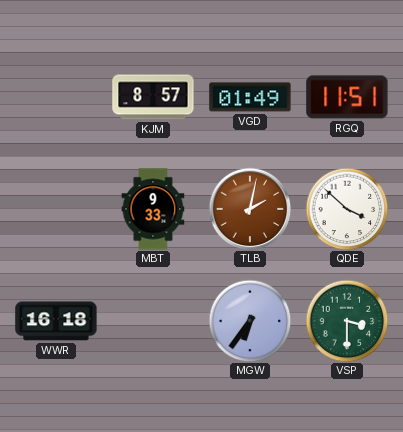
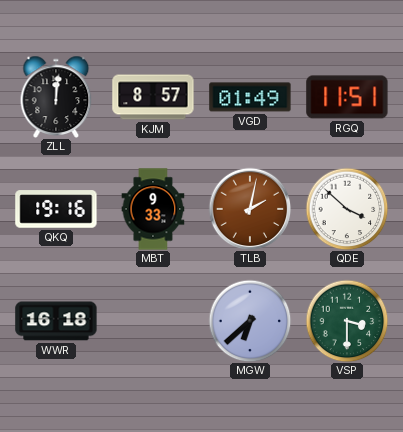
ZLL: none -> 12:01
QKQ: none -> 19:16
MGW: 6:36 -> 6:38
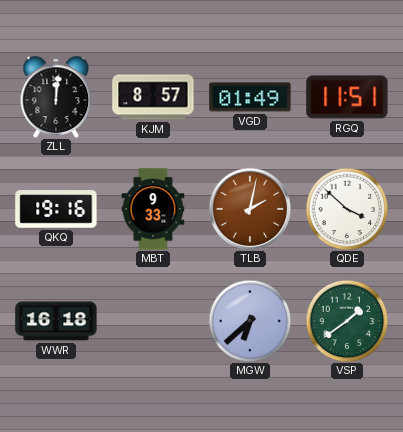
VSP: 3:30 -> 1:39
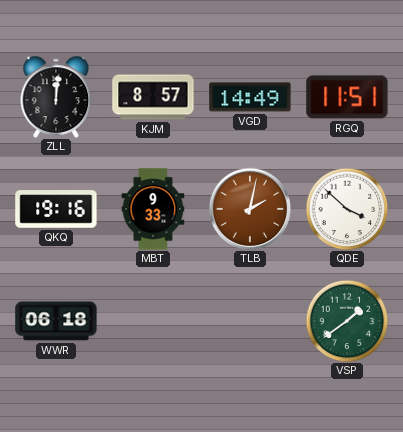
VGD: 01:49 -> 14:49
WWR: 16:18 -> 06:18
MGW: 6:38 -> none
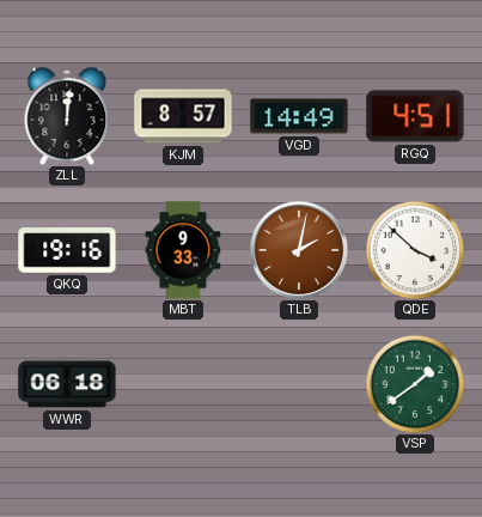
RGQ: 11:51 -> 4:51
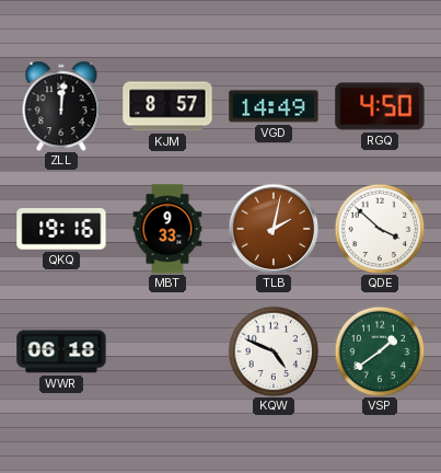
RGQ: 4:51 -> 4:50
KQW: none -> 4:49
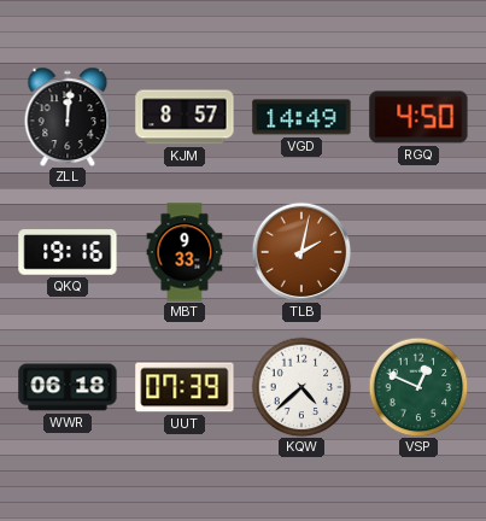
QDE: 3:52 -> none
UUT: none -> 07:39
KQW: 4:49 -> 4:38
VSP: 1:39 -> 12:49
